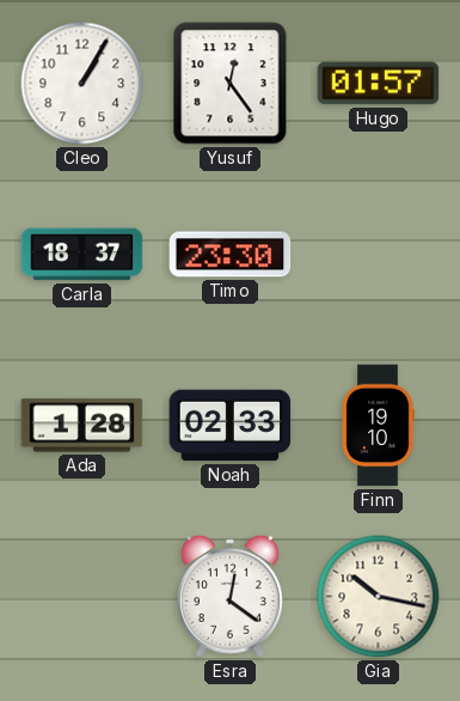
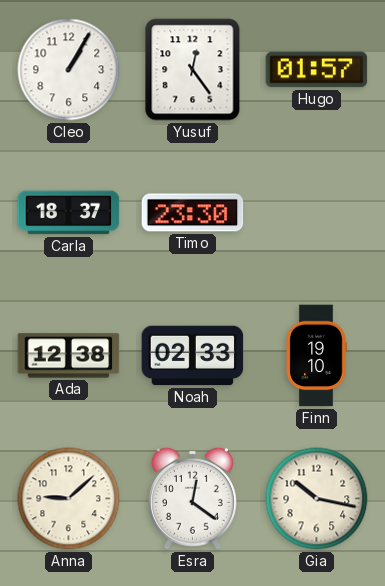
Ada: 1:28 -> 12:38
Anna: none -> 9:08
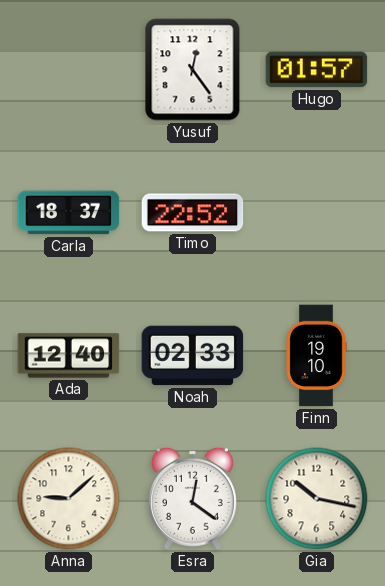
Cleo: 1:05 -> none
Timo: 23:30 -> 22:52
Ada: 12:38 -> 12:40
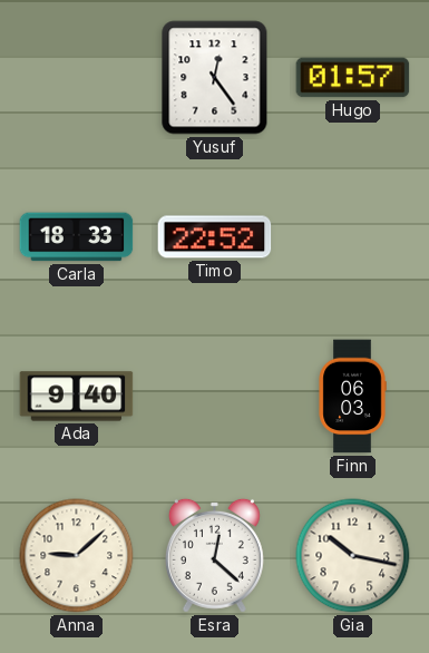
Carla: 18:37 -> 18:33
Ada: 12:40 -> 9:40
Noah: 02:33 -> none
Finn: 19:10 -> 06:03
Esra: 12:21 -> 12:22
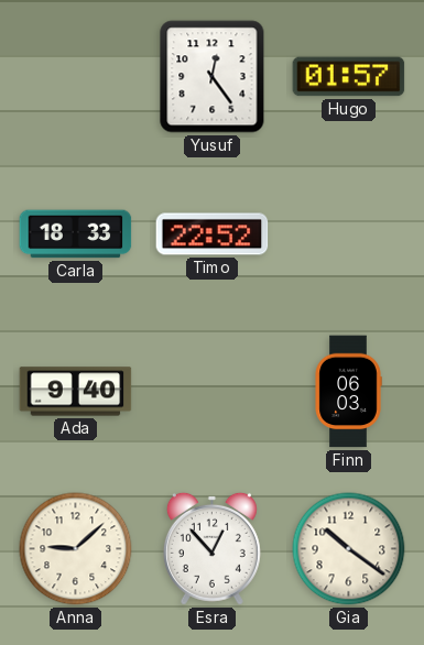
Esra: 12:22 -> 12:53
Gia: 10:17 -> 10:21
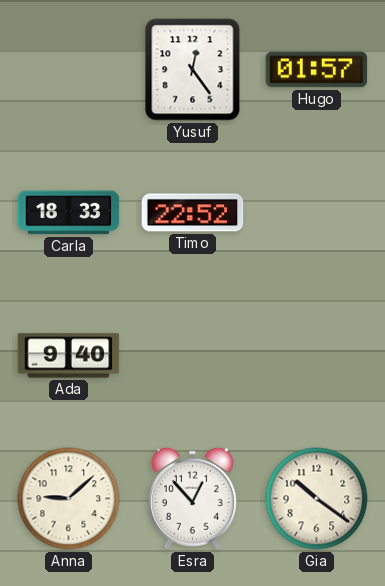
Finn: 06:03 -> none
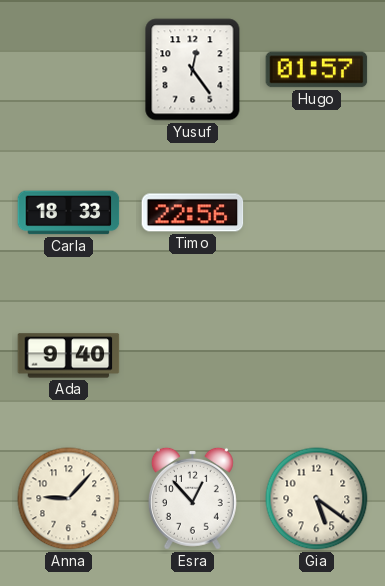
Timo: 22:52 -> 22:56
Anna: 9:08 -> 9:07
Gia: 10:21 -> 5:21
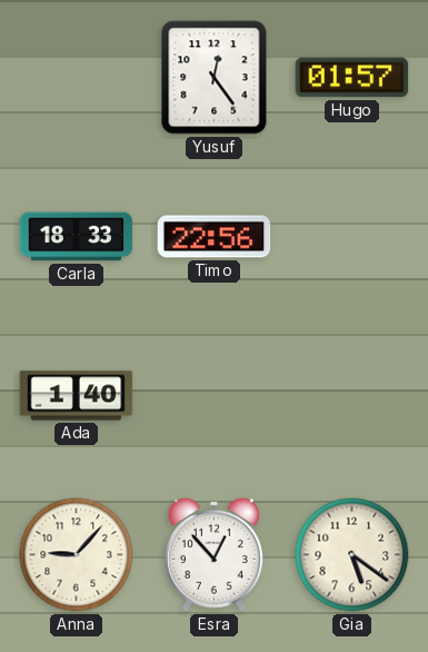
Ada: 9:40 -> 1:40
